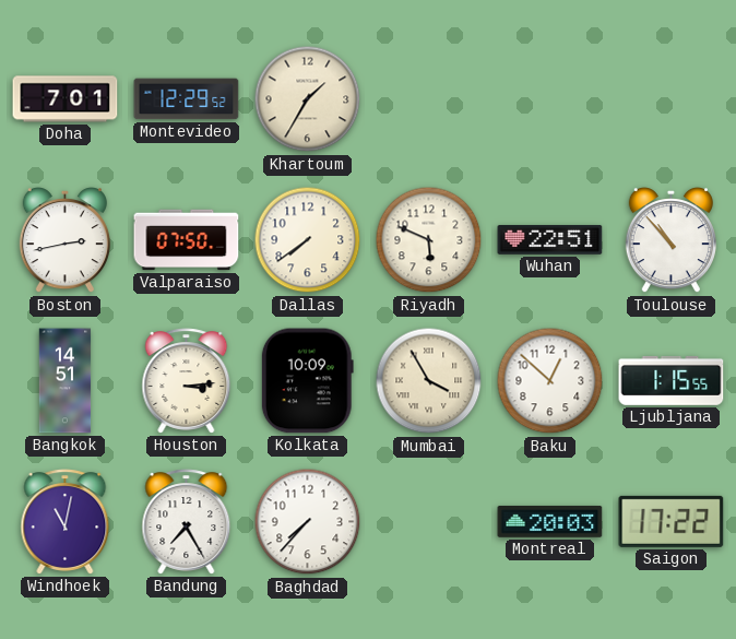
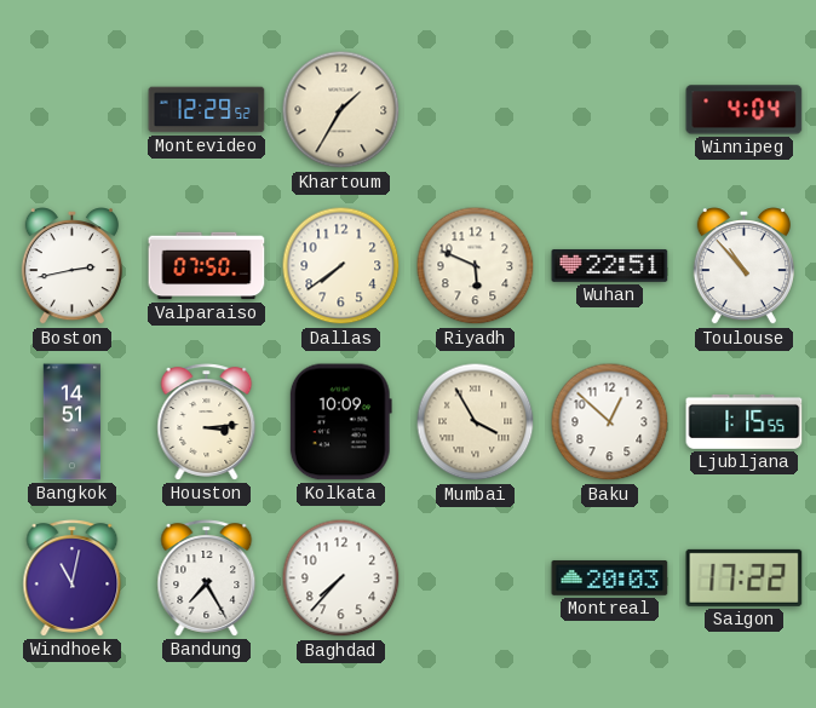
Doha: 7:01 -> none
Winnipeg: none -> 4:04
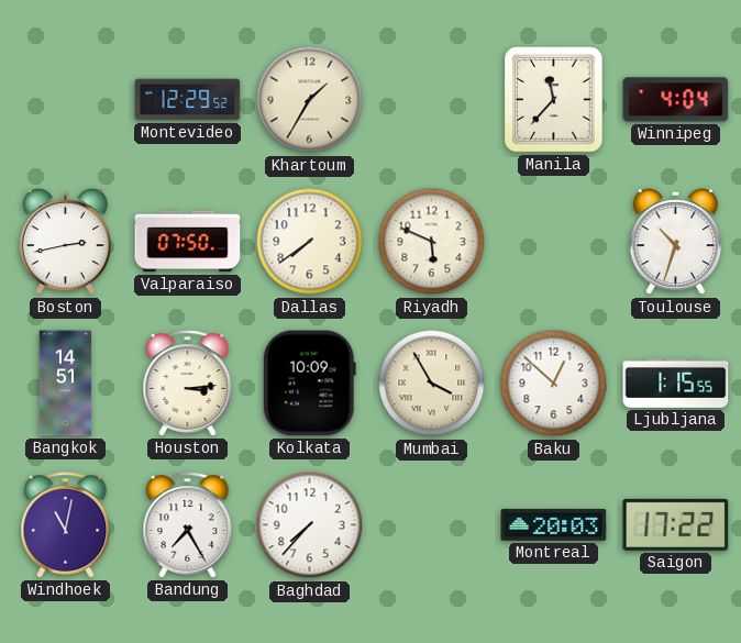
Manila: none -> 11:37
Wuhan: 22:51 -> none
Toulouse: 10:53 -> 10:33
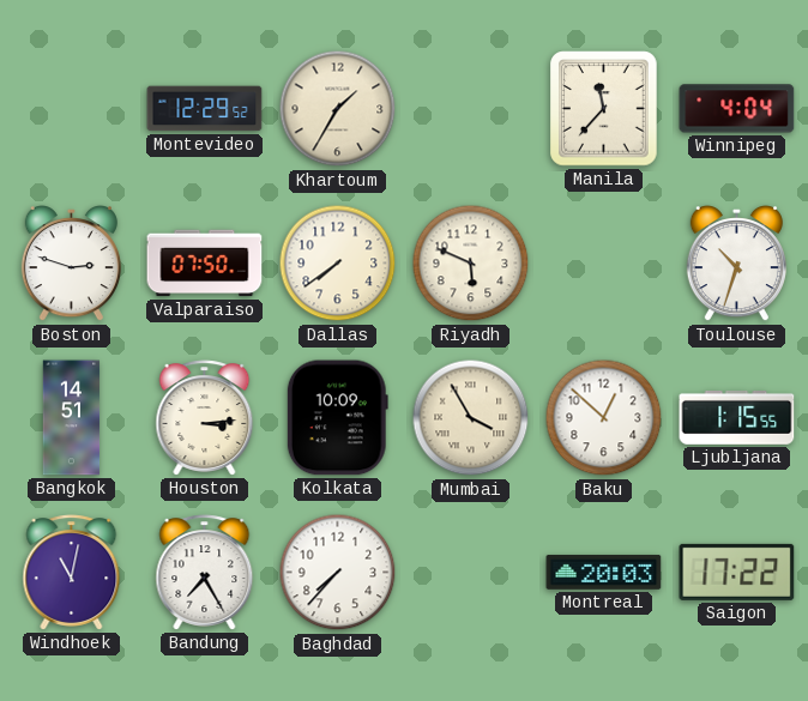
Boston: 2:43 -> 2:48
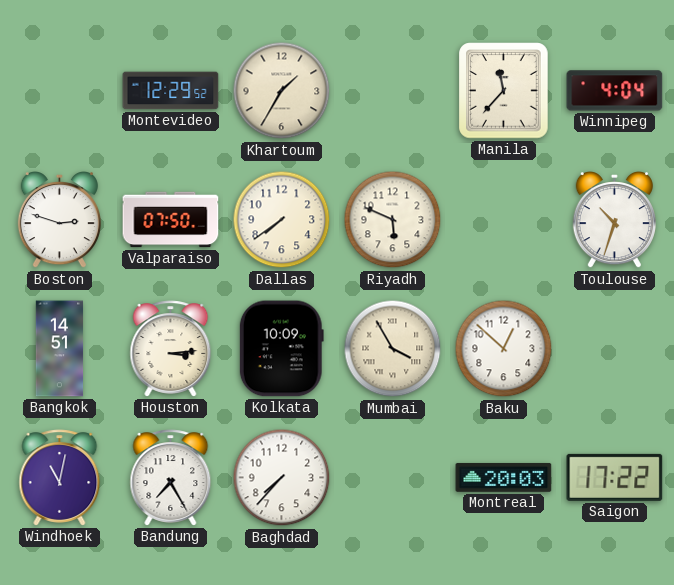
Ljubljana: 1:15 -> none
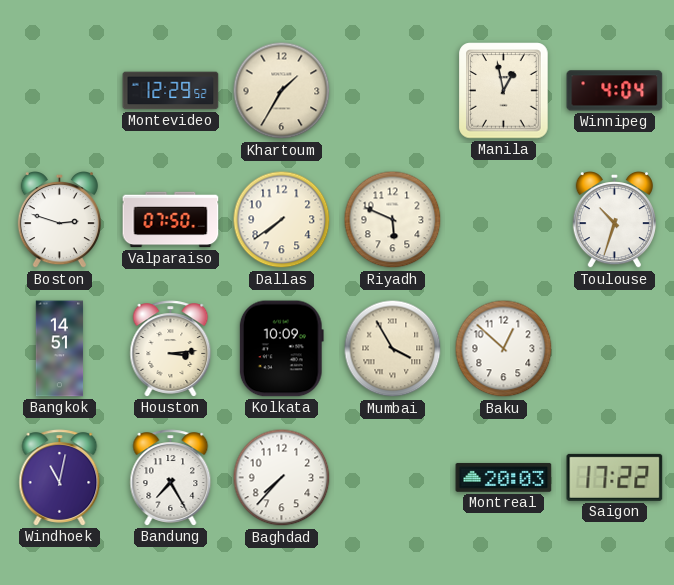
Manila: 11:37 -> 12:58
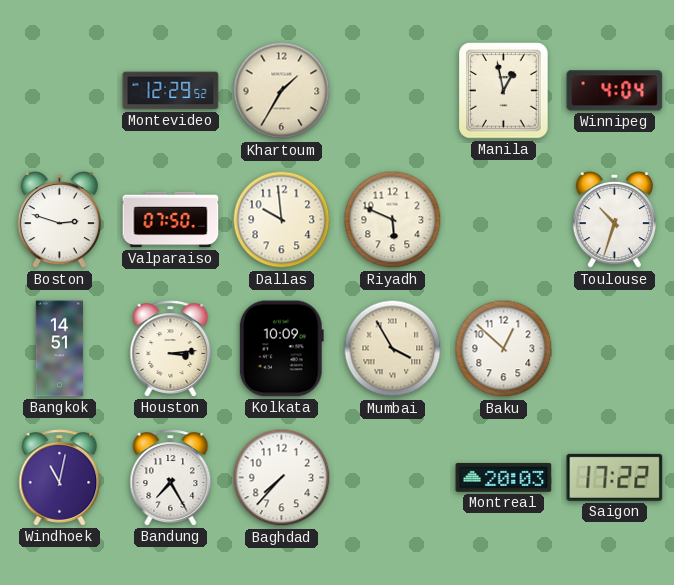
Dallas: 7:39 -> 9:59
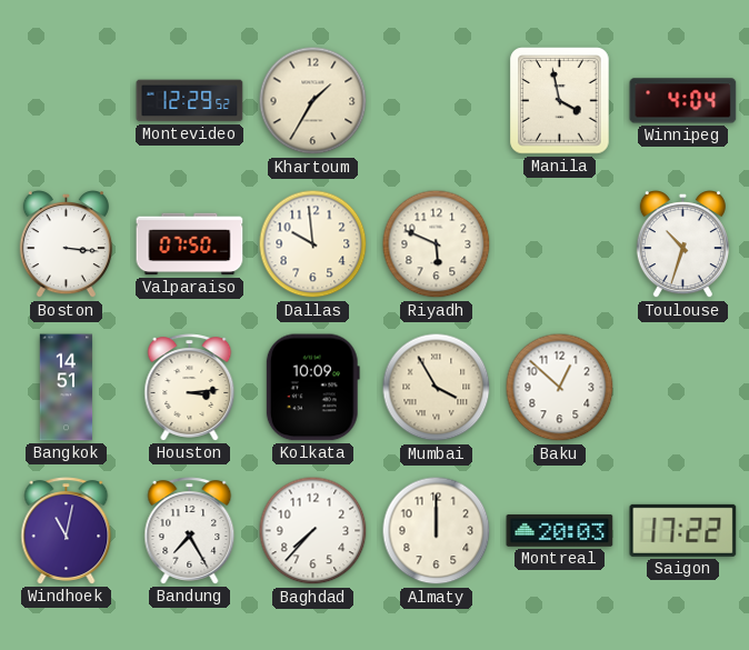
Manila: 12:58 -> 3:58
Boston: 2:48 -> 3:16
Almaty: none -> 12:00
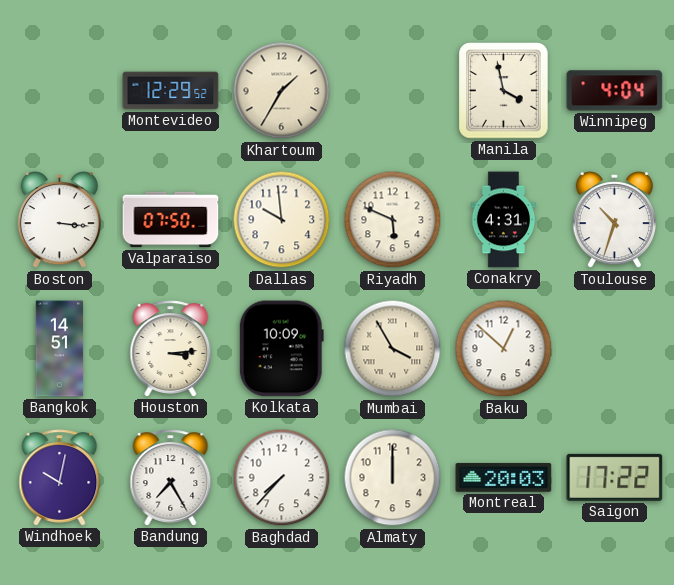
Conakry: none -> 4:31
Windhoek: 11:02 -> 10:02
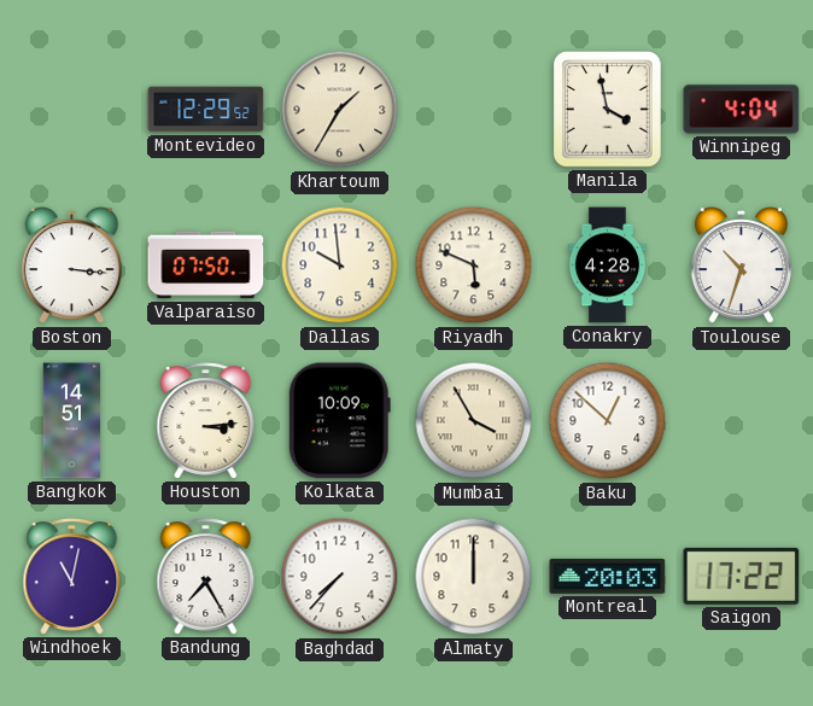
Conakry: 4:31 -> 4:28
Windhoek: 10:02 -> 11:02
